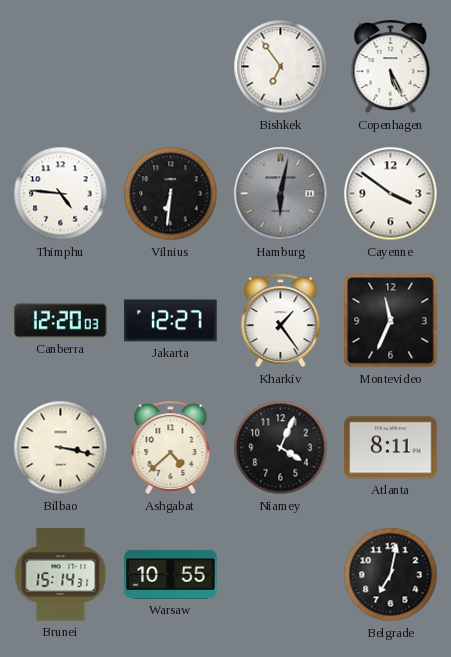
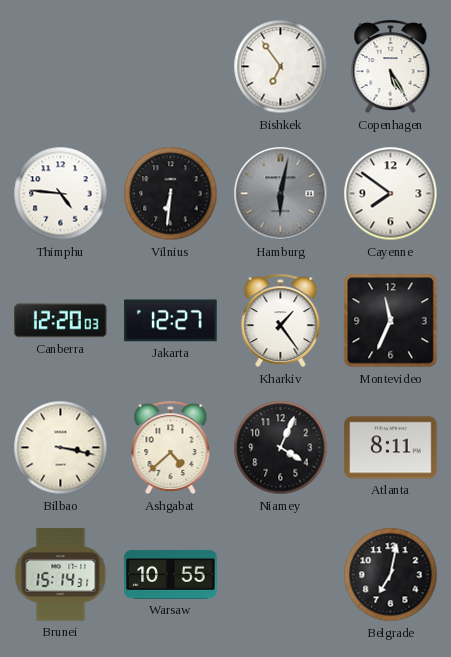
Copenhagen: 5:26 -> 5:25
Cayenne: 3:51 -> 7:51
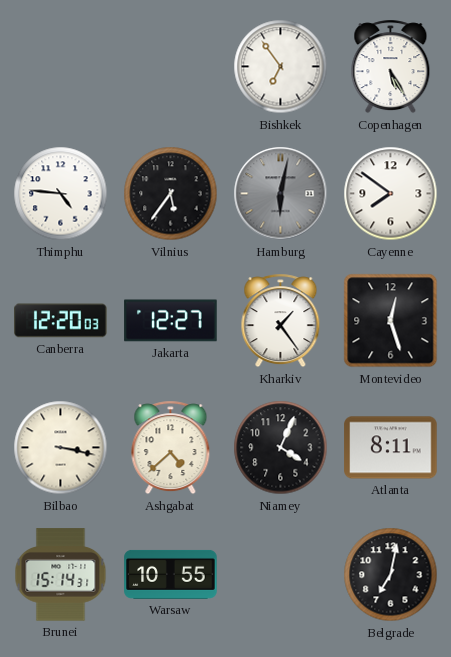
Vilnius: 6:31 -> 5:36
Montevideo: 11:34 -> 12:27
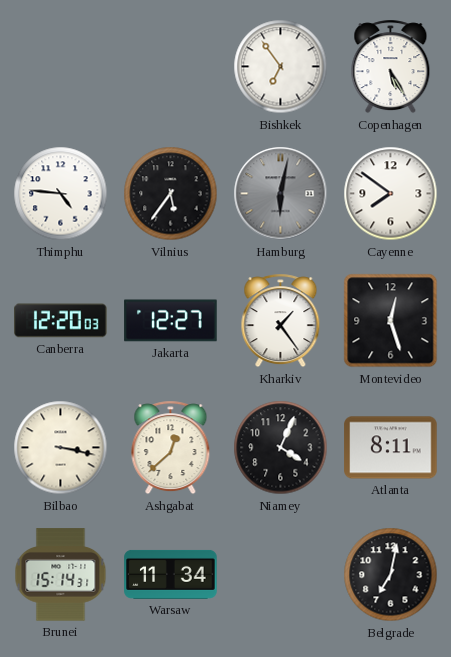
Ashgabat: 4:38 -> 12:38
Warsaw: 10:55 -> 11:34
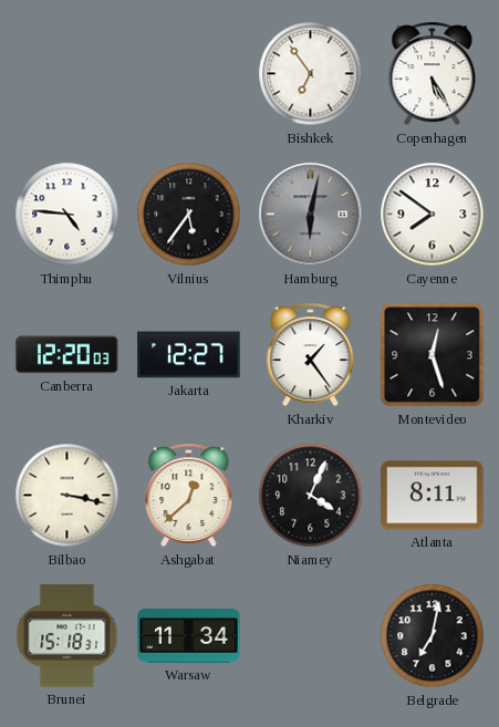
Brunei: 15:14 -> 15:18
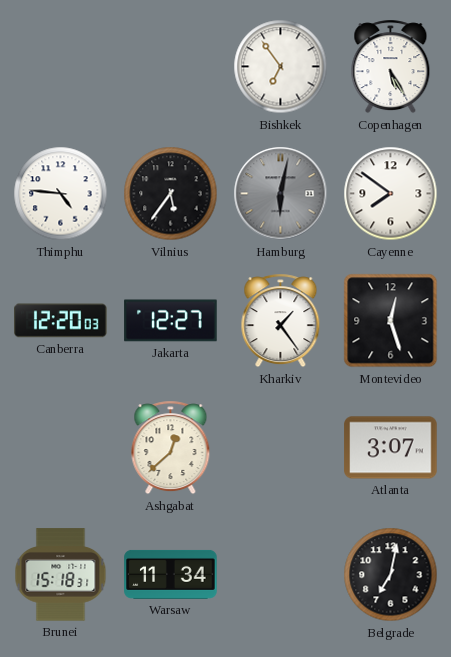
Bilbao: 3:17 -> none
Niamey: 4:04 -> none
Atlanta: 8:11 -> 3:07
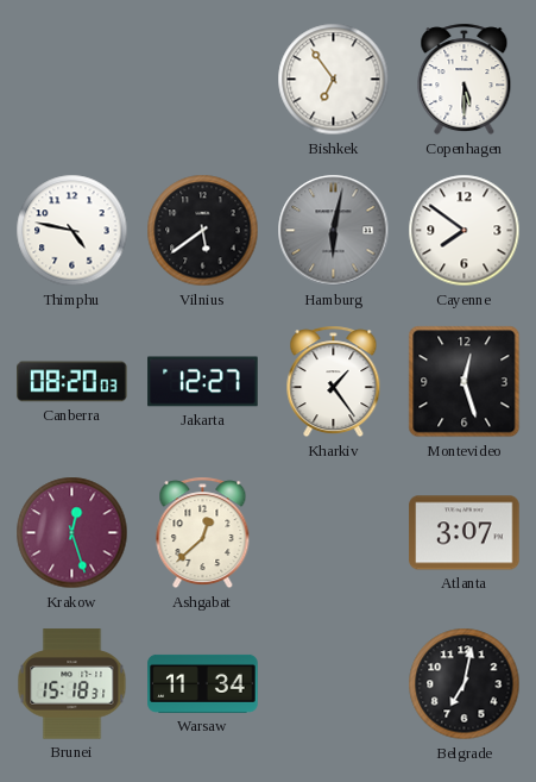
Copenhagen: 5:25 -> 5:30
Thimphu: 4:46 -> 4:47
Vilnius: 5:36 -> 5:39
Canberra: 12:20 -> 08:20
Krakow: none -> 12:27
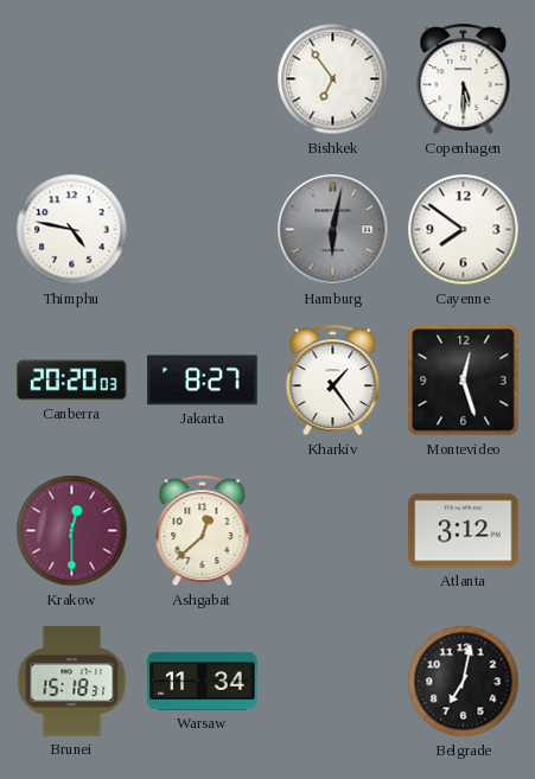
Vilnius: 5:39 -> none
Canberra: 08:20 -> 20:20
Jakarta: 12:27 -> 8:27
Krakow: 12:27 -> 12:30
Atlanta: 3:07 -> 3:12
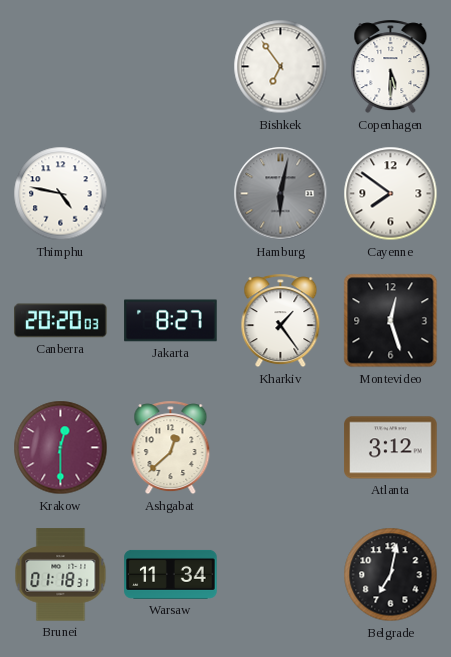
Brunei: 15:18 -> 01:18
